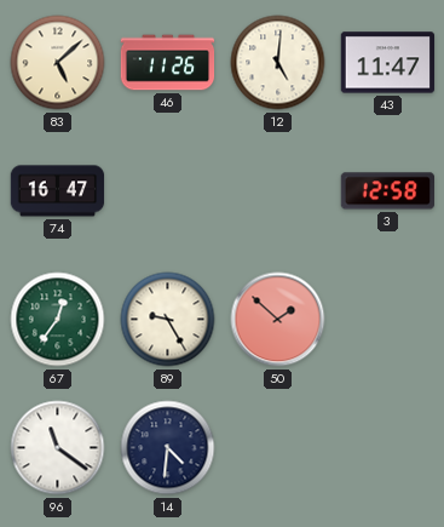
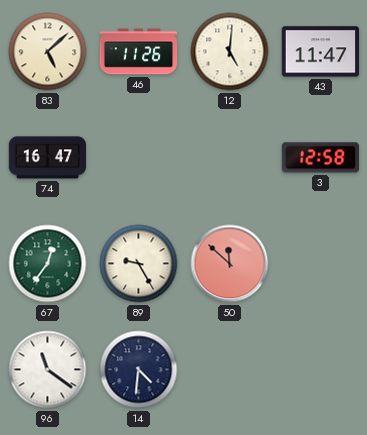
50: 1:52 -> 11:52
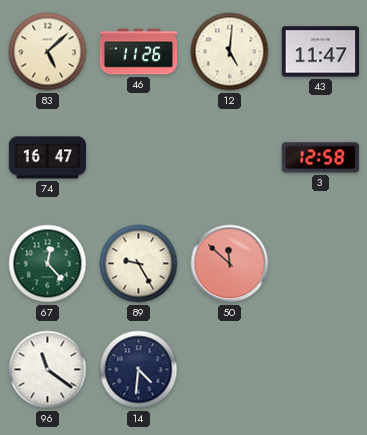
67: 12:36 -> 12:23
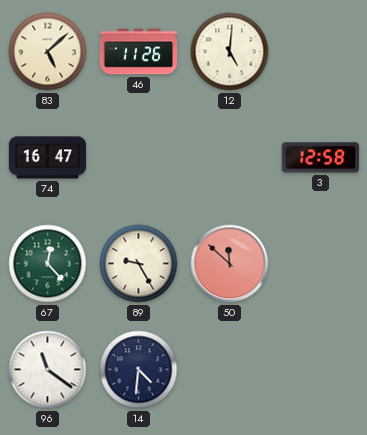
43: 11:47 -> none
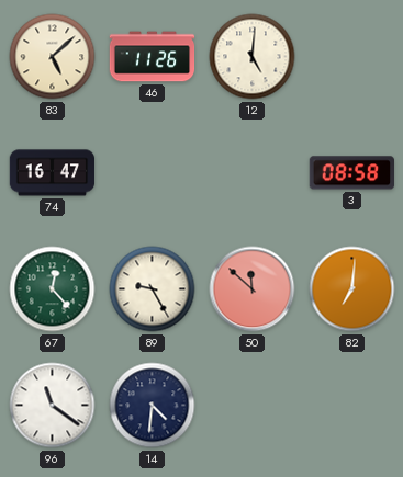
3: 12:58 -> 08:58
82: none -> 7:01
